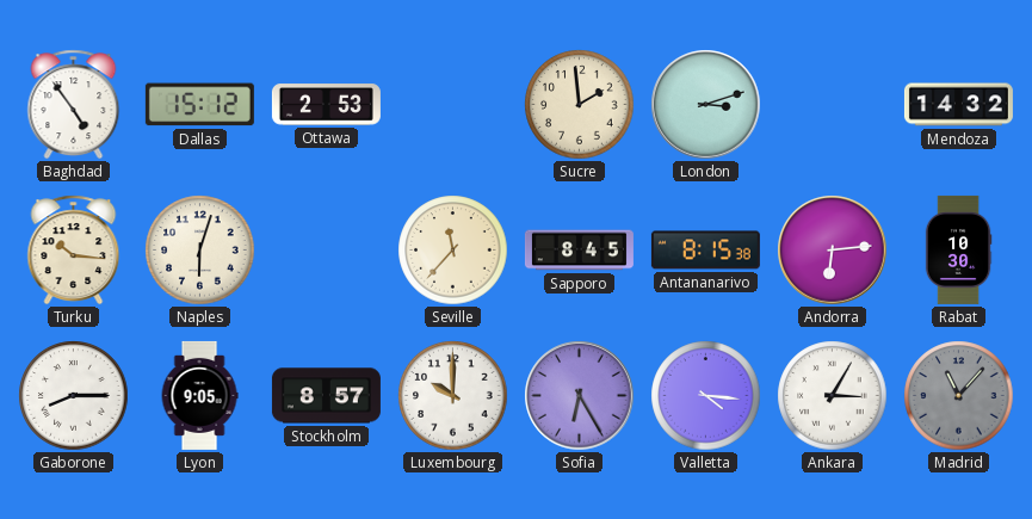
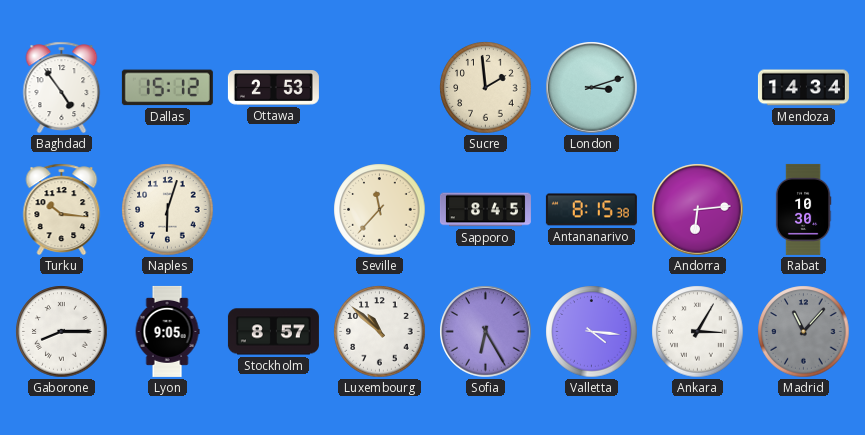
Mendoza: 14:32 -> 14:34
Luxembourg: 10:00 -> 10:52
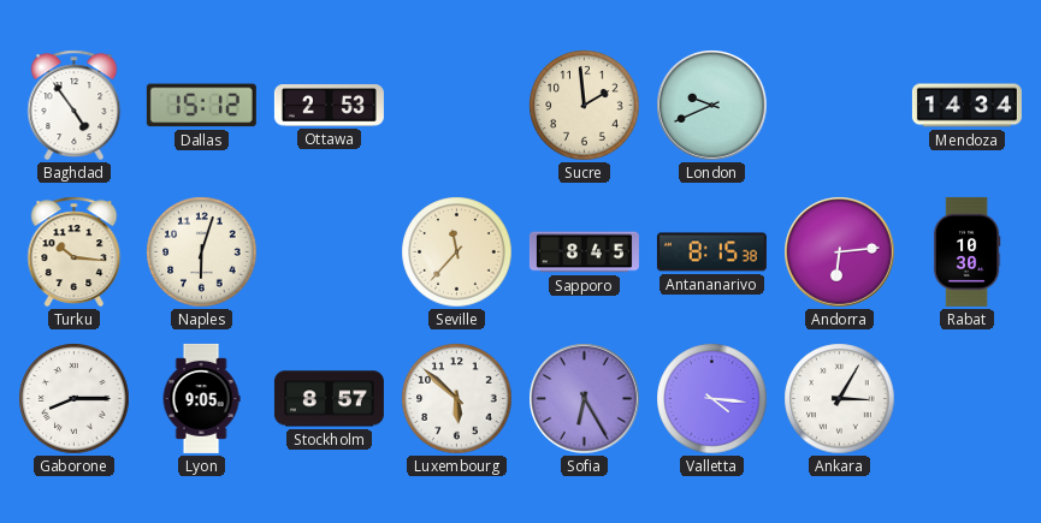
London: 3:12 -> 9:41
Luxembourg: 10:52 -> 5:52
Madrid: 11:07 -> none
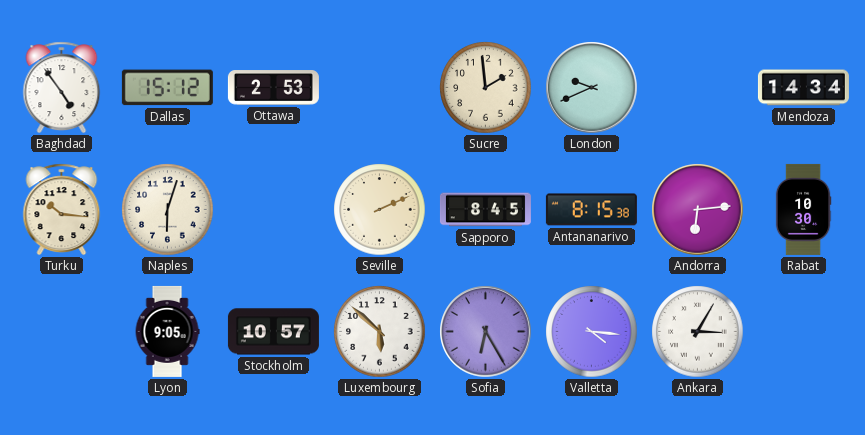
Seville: 11:37 -> 2:11
Gaborone: 8:15 -> none
Stockholm: 8:57 -> 10:57
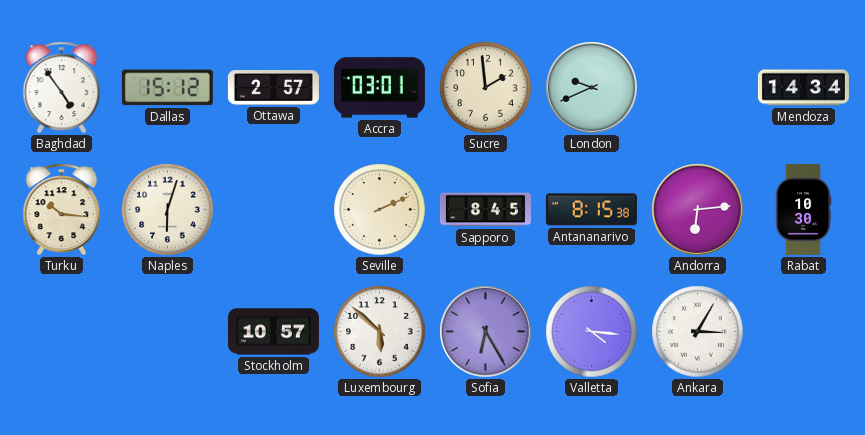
Ottawa: 2:53 -> 2:57
Accra: none -> 03:01
Lyon: 9:05 -> none
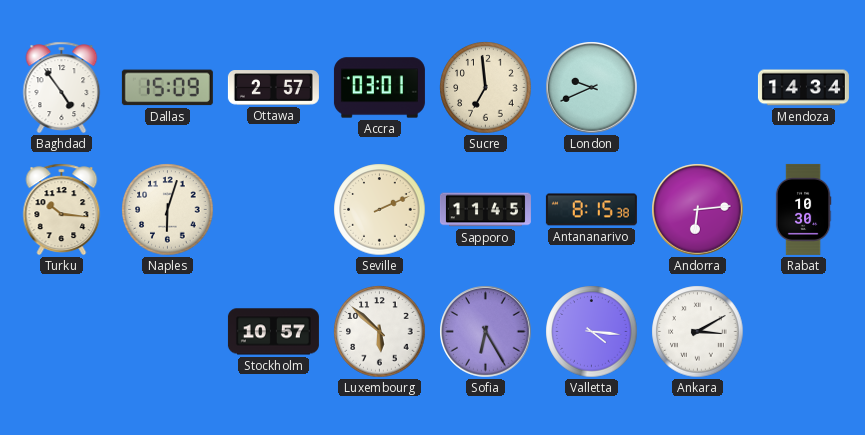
Dallas: 15:12 -> 15:09
Sucre: 1:59 -> 6:59
Sapporo: 8:45 -> 11:45
Ankara: 3:05 -> 3:10
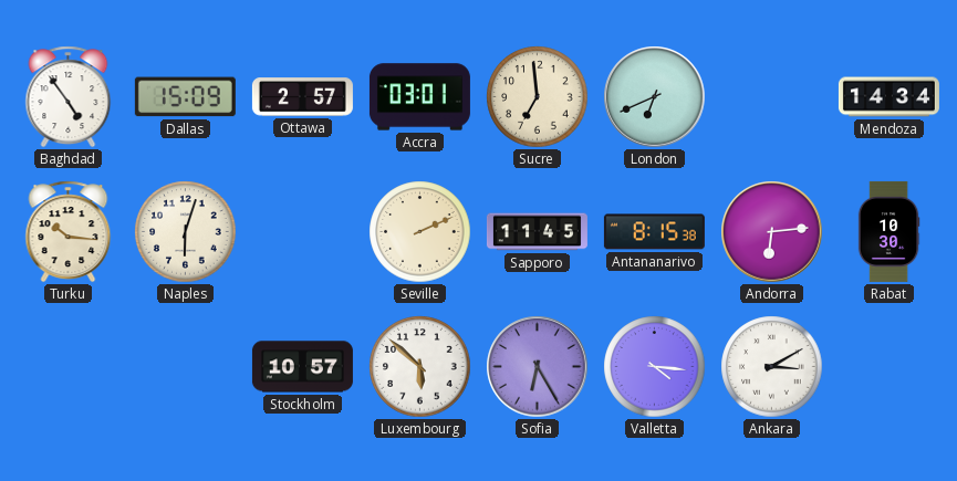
London: 9:41 -> 6:41
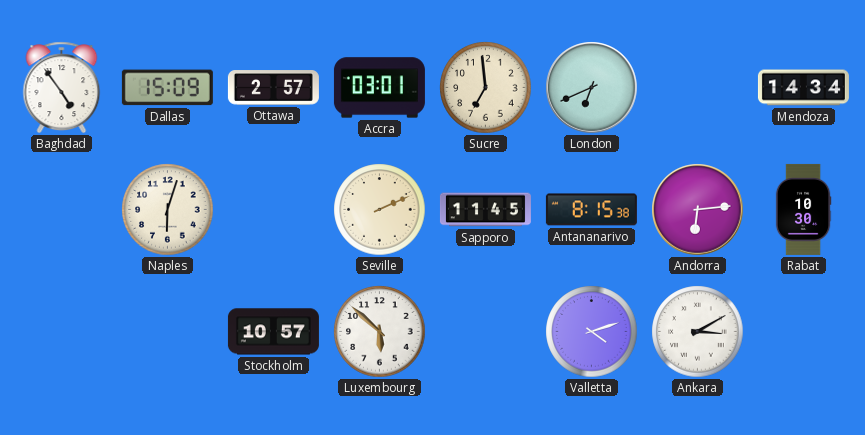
Turku: 10:16 -> none
Sofia: 6:25 -> none
Valletta: 4:16 -> 4:12
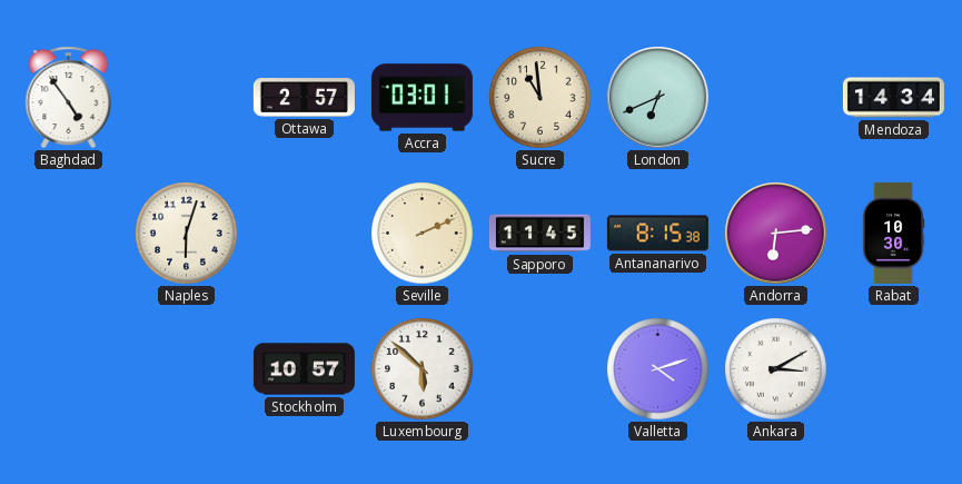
Dallas: 15:09 -> none
Sucre: 6:59 -> 10:59
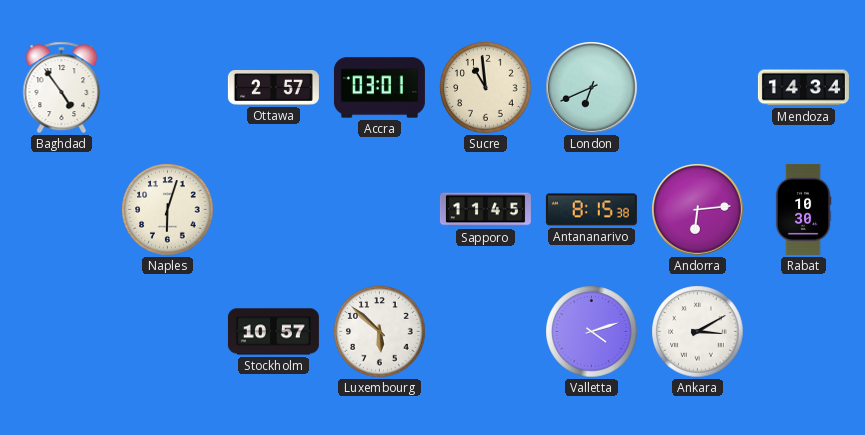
Seville: 2:11 -> none
